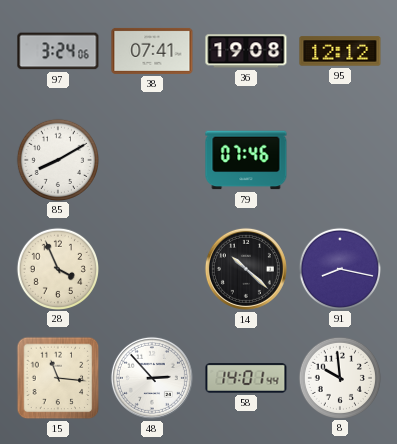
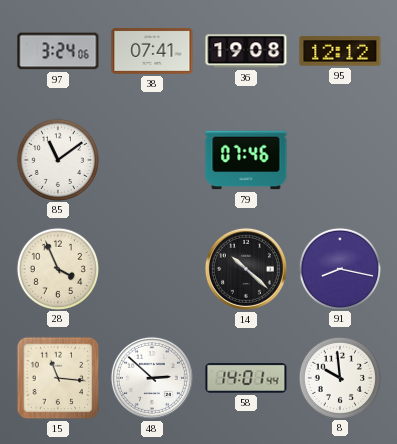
85: 8:10 -> 11:09
48: 2:53 -> 2:52
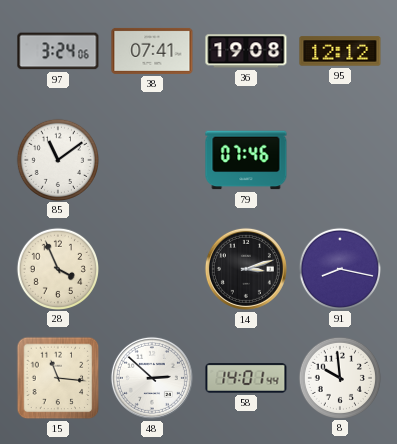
14: 10:22 -> 3:12
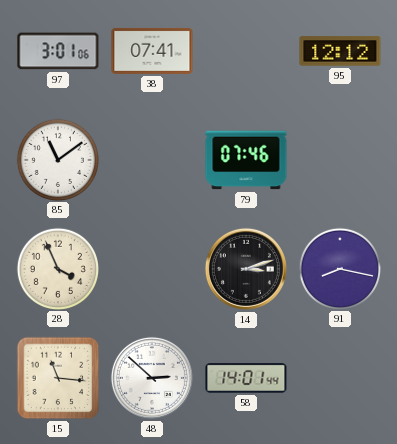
97: 3:24 -> 3:01
36: 19:08 -> none
8: 9:59 -> none
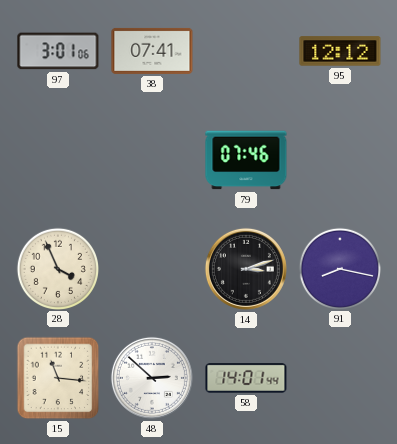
85: 11:09 -> none
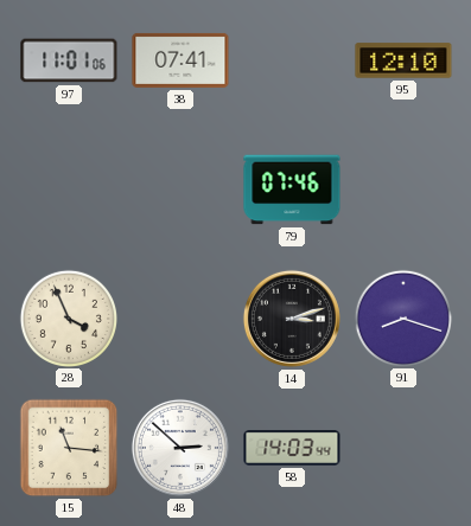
97: 3:01 -> 11:01
95: 12:12 -> 12:10
91: 8:17 -> 8:18
58: 14:01 -> 14:03
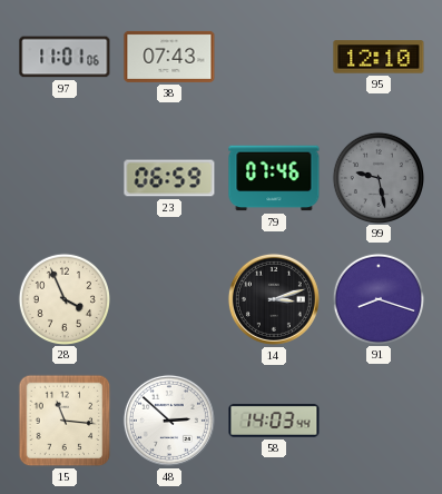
38: 07:41 -> 07:43
23: none -> 06:59
99: none -> 9:28
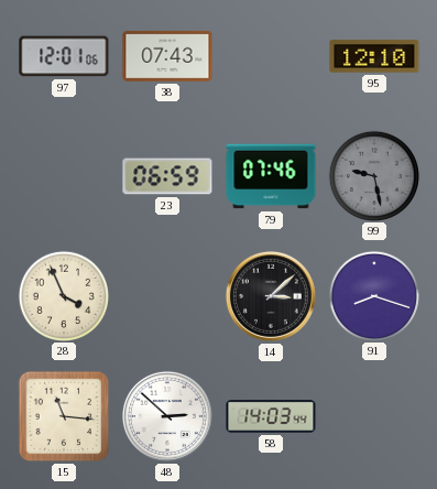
97: 11:01 -> 12:01
14: 3:12 -> 3:08
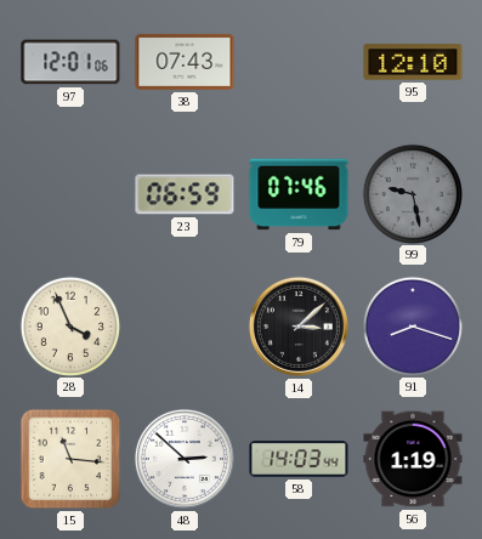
56: none -> 1:19
